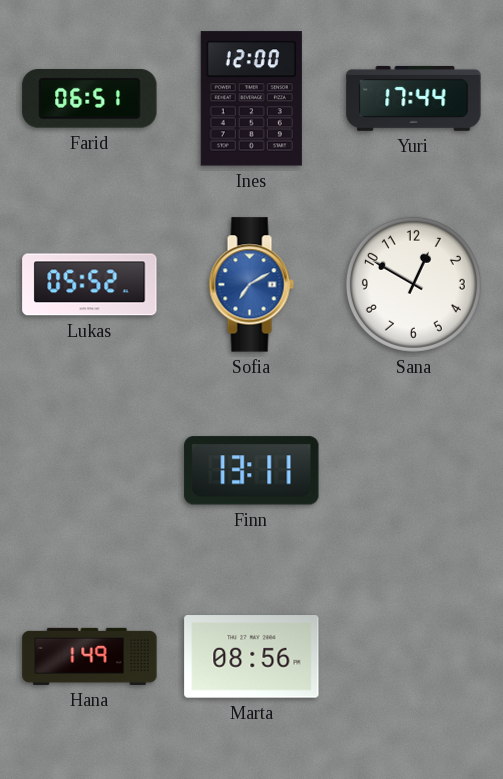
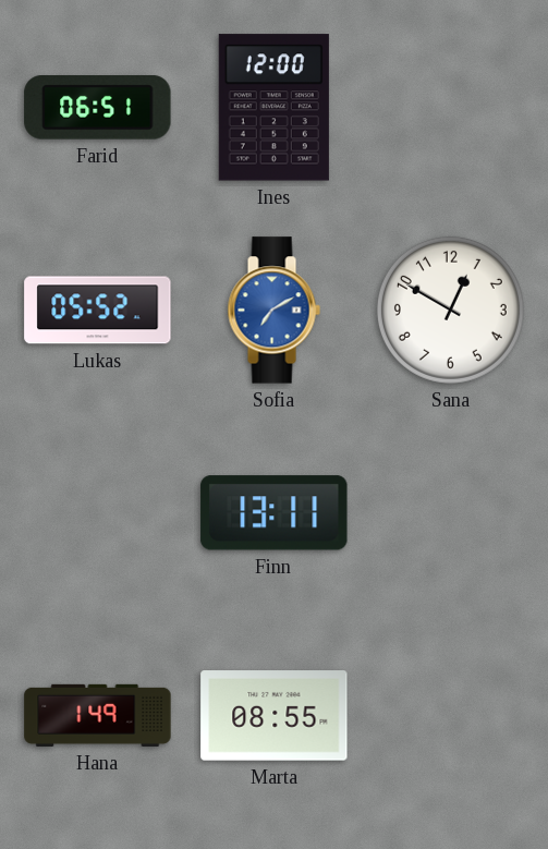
Yuri: 17:44 -> none
Marta: 08:56 -> 08:55
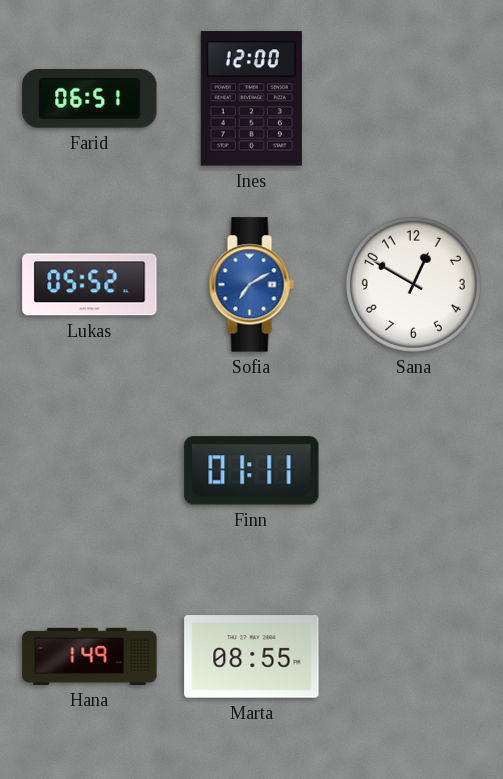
Finn: 13:11 -> 01:11
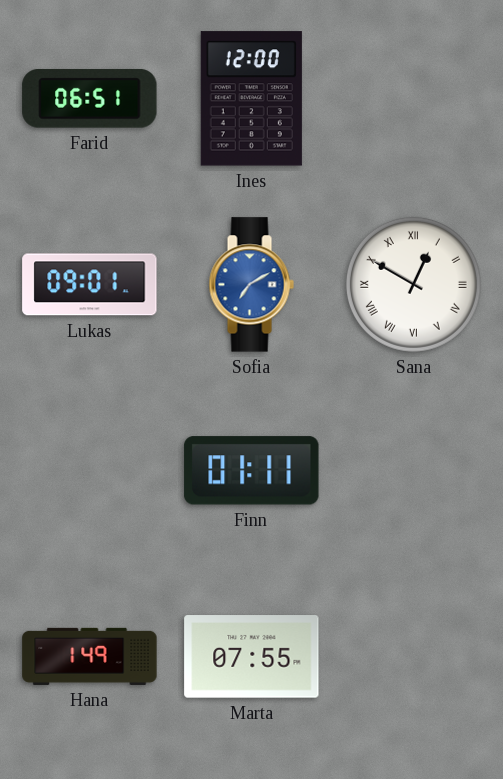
Lukas: 05:52 -> 09:01
Sana numerals: Arabic -> Roman
Marta: 08:55 -> 07:55
